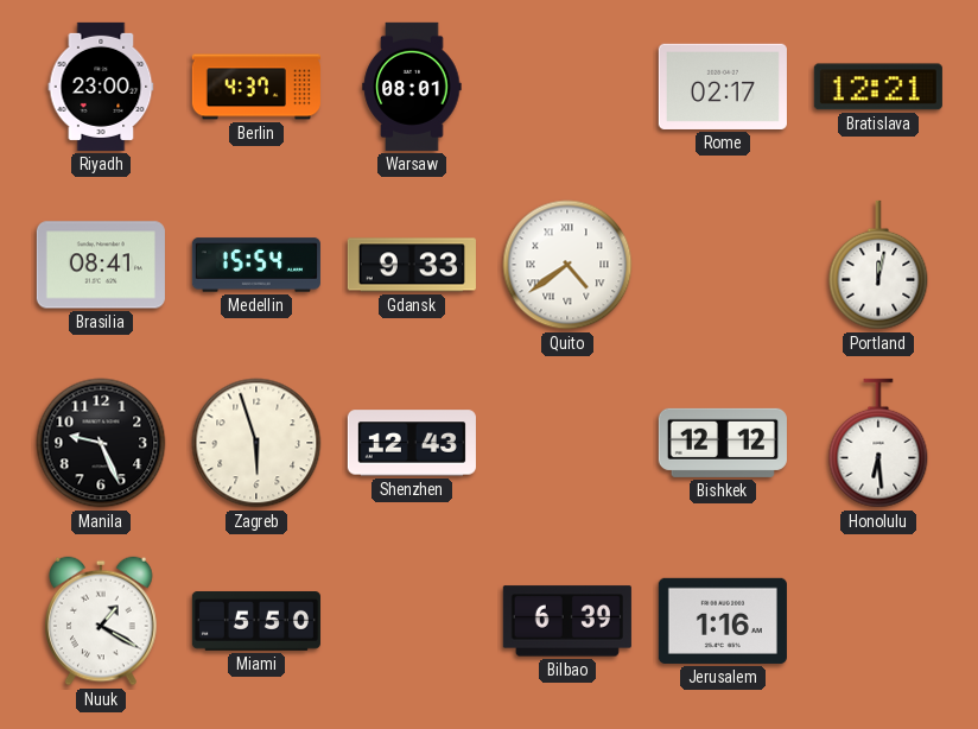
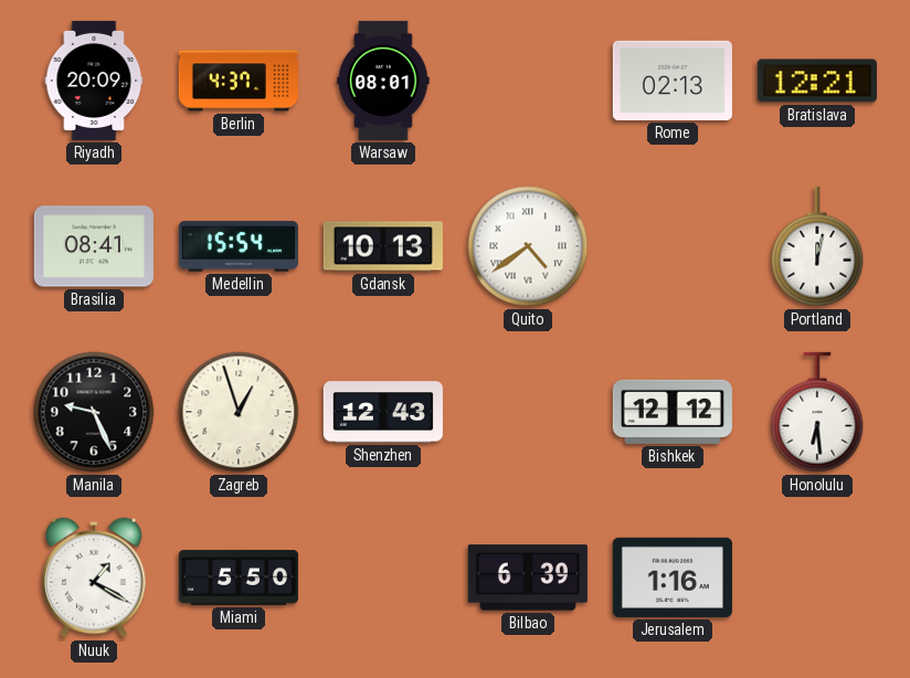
Riyadh: 23:00 -> 20:09
Rome: 02:17 -> 02:13
Gdansk: 9:33 -> 10:13
Zagreb: 5:57 -> 12:57
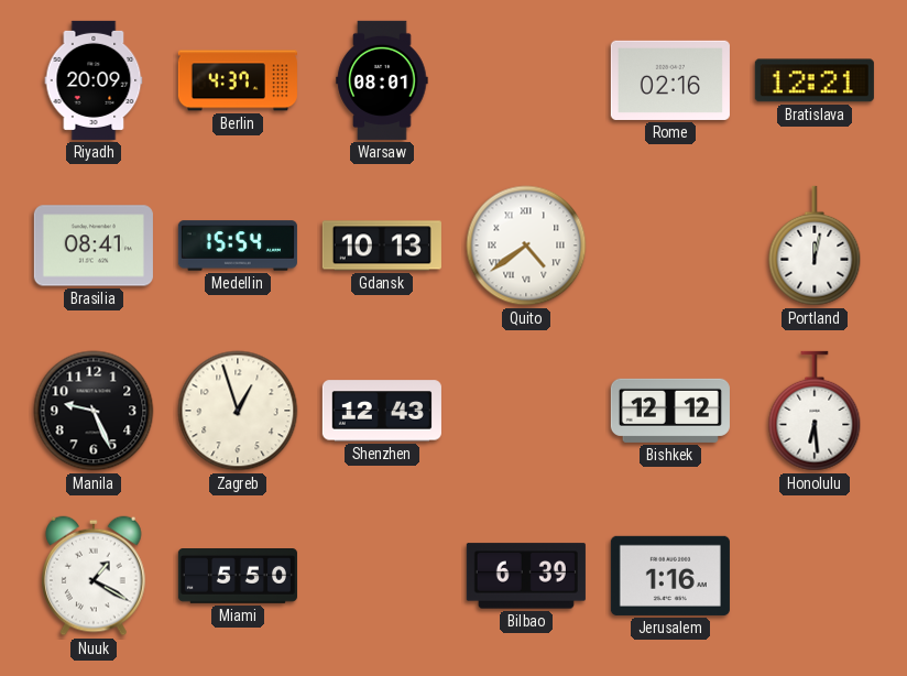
Rome: 02:13 -> 02:16
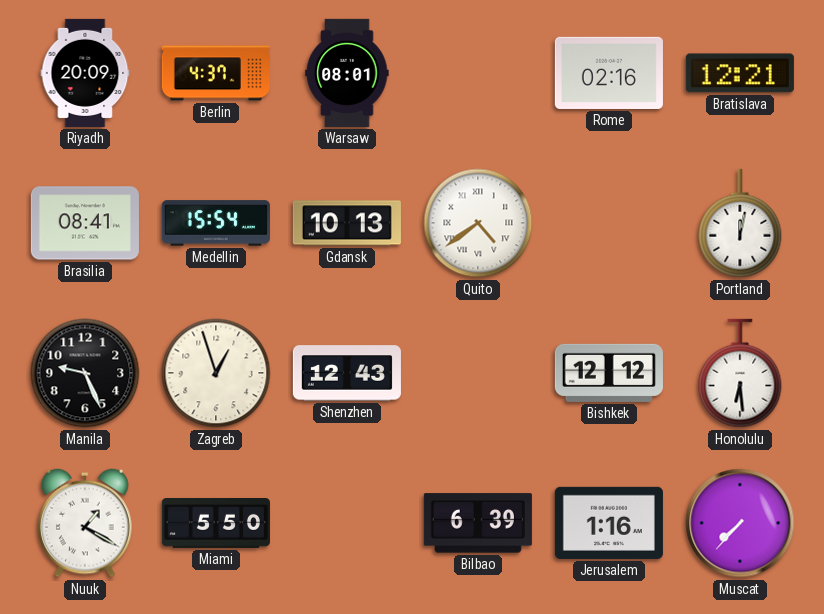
Muscat: none -> 7:37
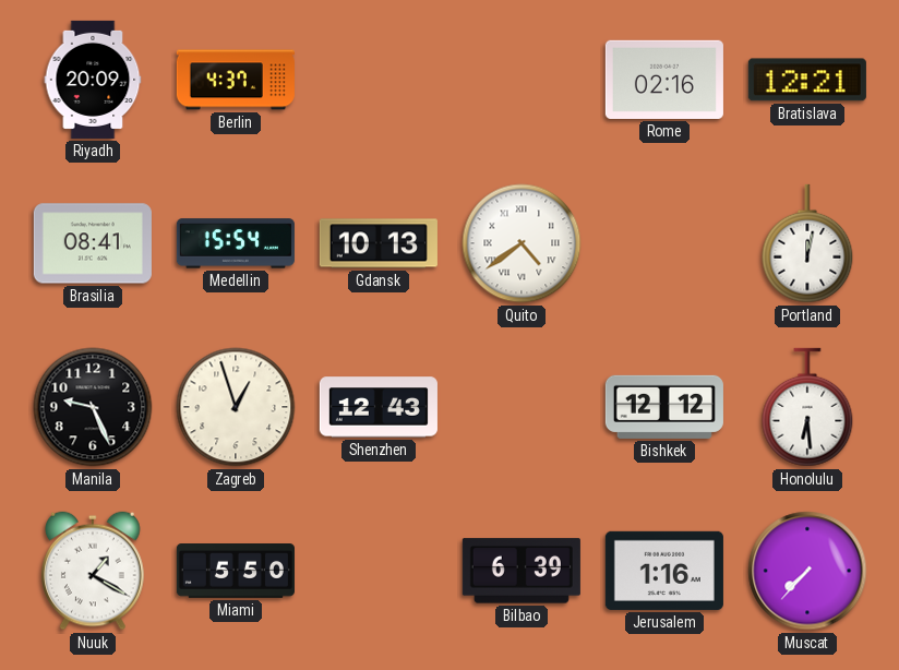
Warsaw: 08:01 -> none
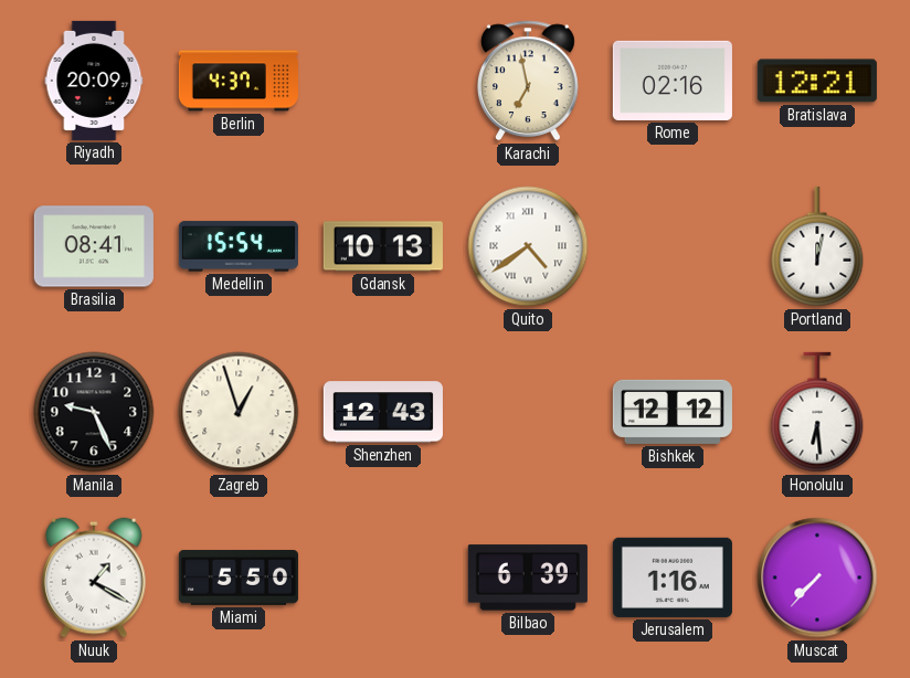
Karachi: none -> 6:58
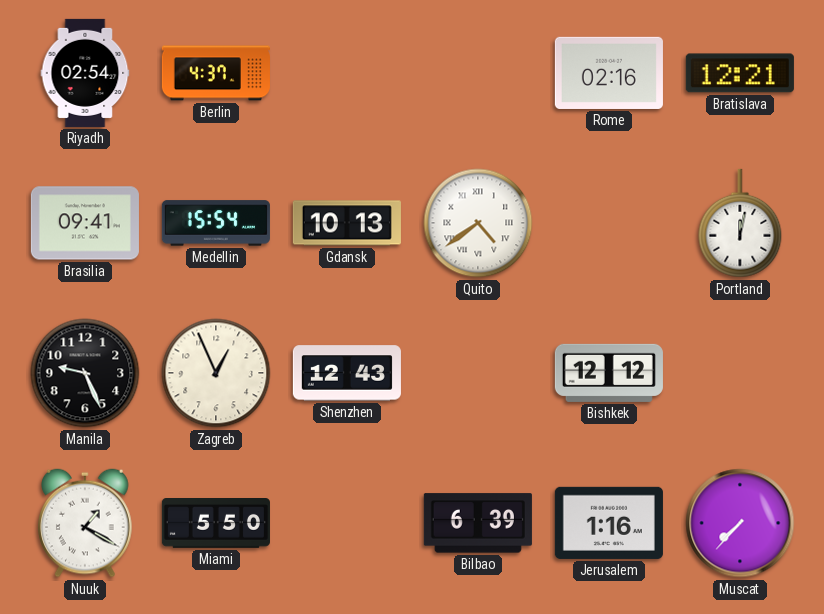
Riyadh: 20:09 -> 02:54
Karachi: 6:58 -> none
Brasilia: 08:41 -> 09:41
Zagreb: 12:57 -> 12:56
Honolulu: 6:29 -> none
